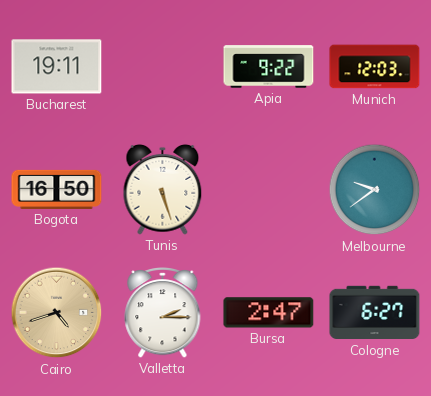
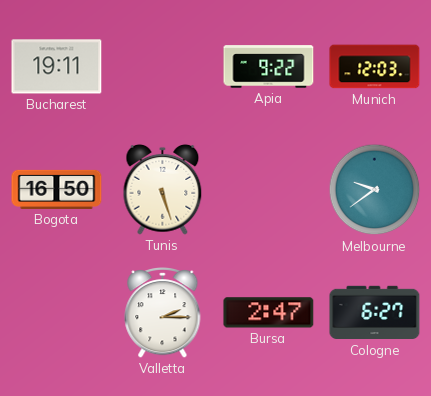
Cairo: 4:42 -> none
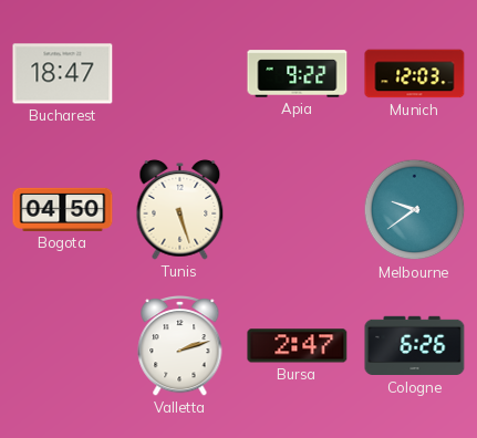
Bucharest: 19:11 -> 18:47
Bogota: 16:50 -> 04:50
Valletta: 2:15 -> 2:12
Cologne: 6:27 -> 6:26
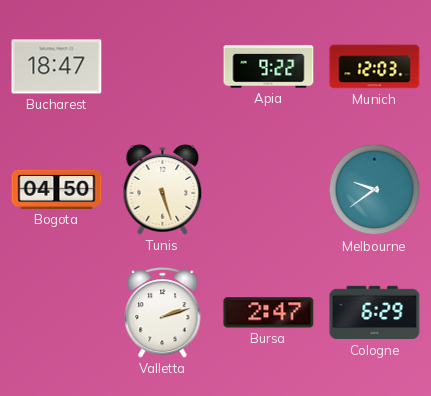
Cologne: 6:26 -> 6:29
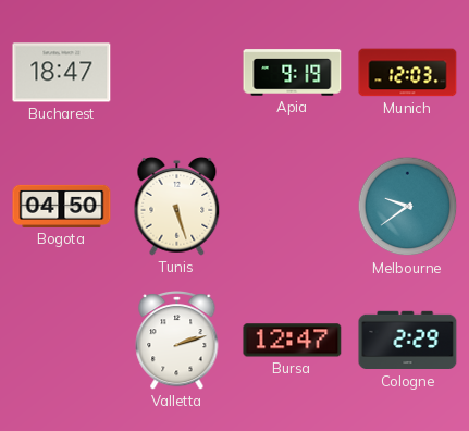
Apia: 9:22 -> 9:19
Bursa: 2:47 -> 12:47
Cologne: 6:29 -> 2:29
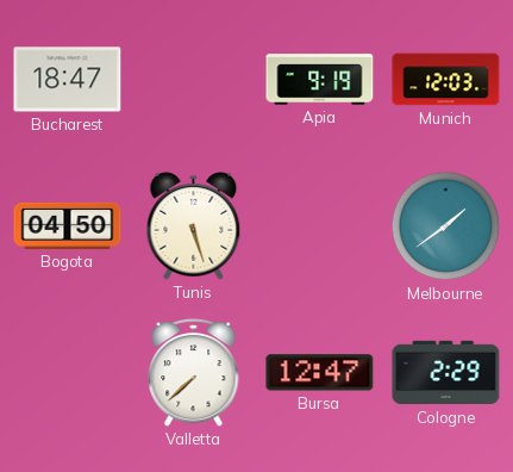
Melbourne: 9:39 -> 1:39
Valletta: 2:12 -> 7:38
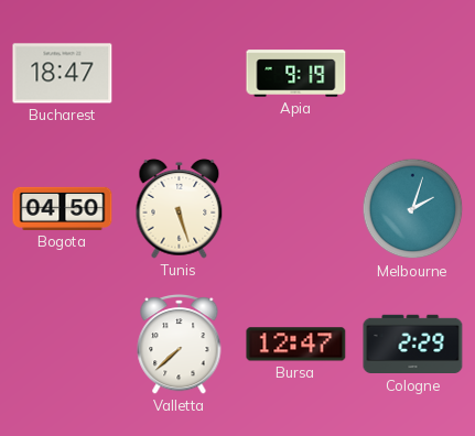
Munich: 12:03 -> none
Melbourne: 1:39 -> 2:03
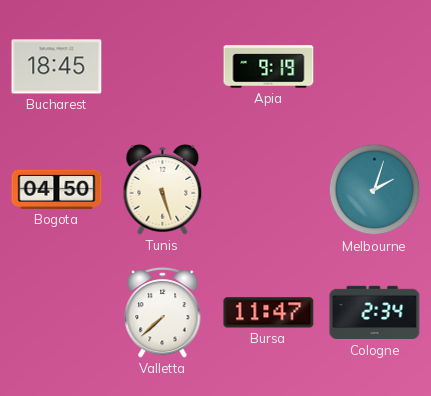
Bucharest: 18:47 -> 18:45
Bursa: 12:47 -> 11:47
Cologne: 2:29 -> 2:34
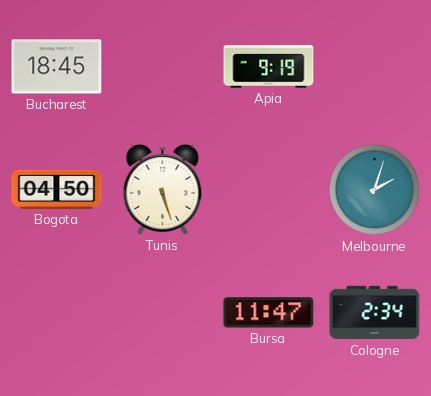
Valletta: 7:38 -> none
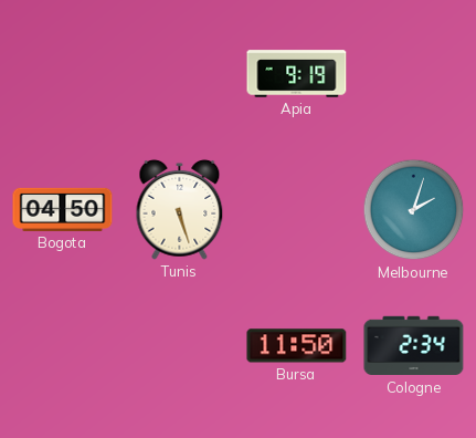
Bucharest: 18:45 -> none
Bursa: 11:47 -> 11:50
